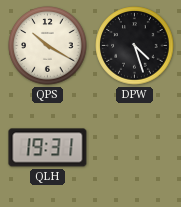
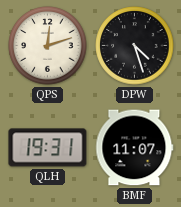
QPS: 10:20 -> 12:12
BMF: none -> 11:07
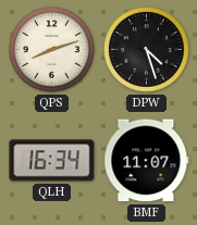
QPS: 12:12 -> 8:12
QLH: 19:31 -> 16:34
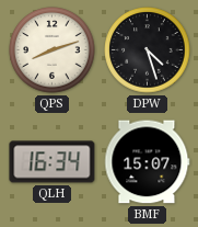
BMF: 11:07 -> 15:07
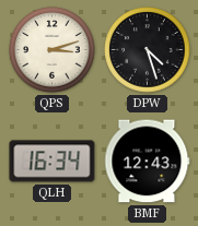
QPS: 8:12 -> 3:12
BMF: 15:07 -> 12:43
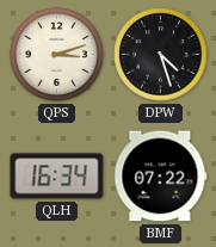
BMF: 12:43 -> 07:22
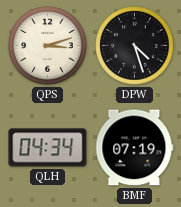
QLH: 16:34 -> 04:34
BMF: 07:22 -> 07:19
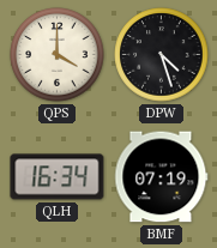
QPS: 3:12 -> 4:00
QLH: 04:34 -> 16:34
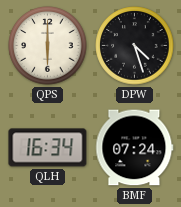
QPS: 4:00 -> 6:00
BMF: 07:19 -> 07:24
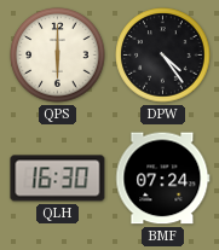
DPW: 4:27 -> 4:24
QLH: 16:34 -> 16:30
